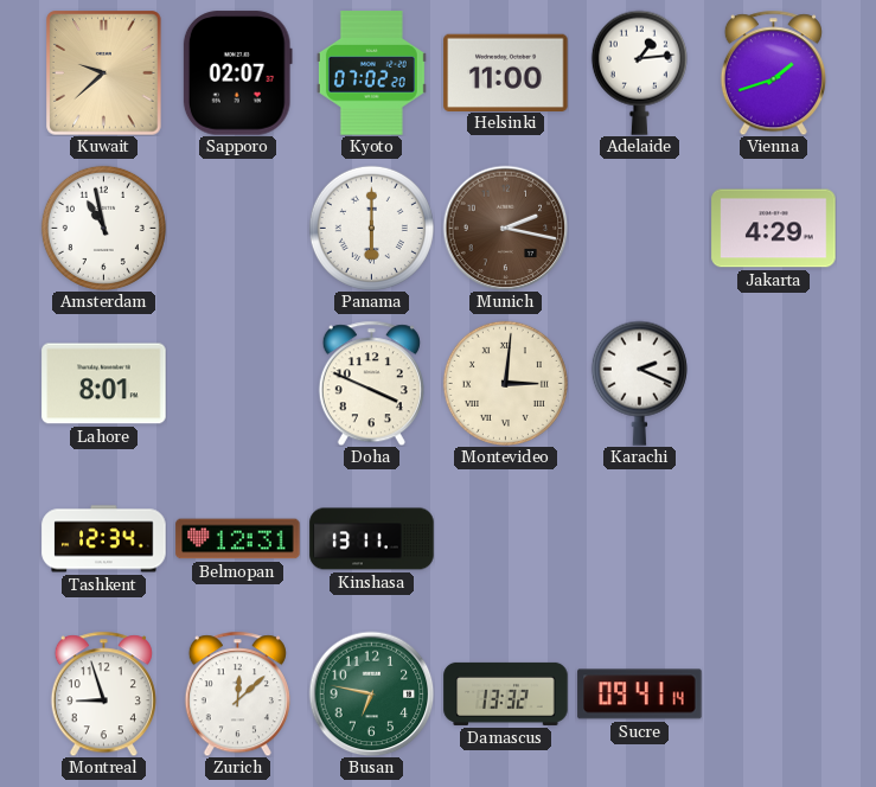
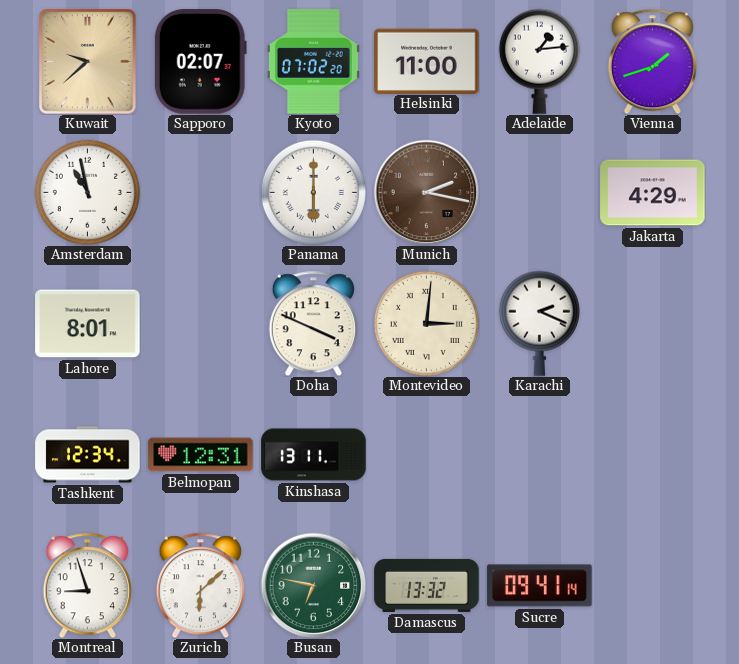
Zurich: 12:08 -> 6:08
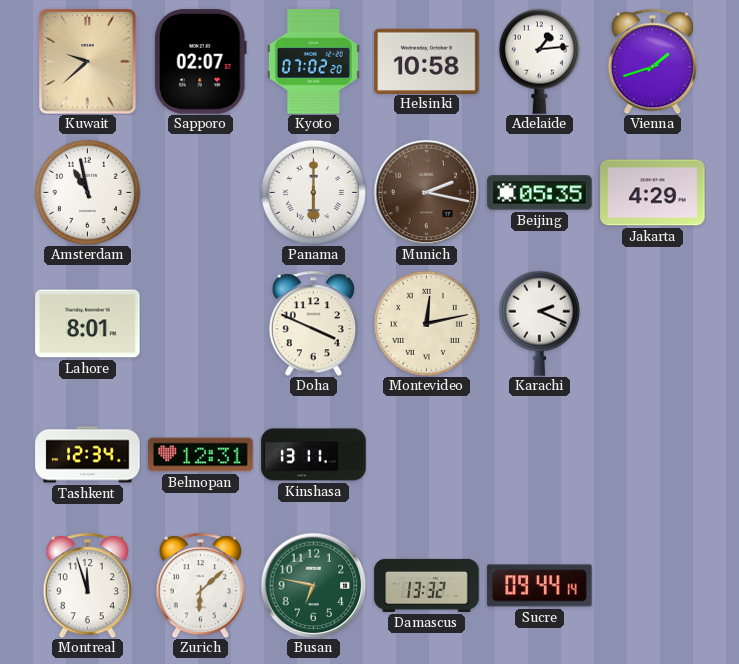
Helsinki: 11:00 -> 10:58
Beijing: none -> 05:35
Montevideo: 3:01 -> 12:13
Montreal: 8:57 -> 11:57
Sucre: 09:41 -> 09:44
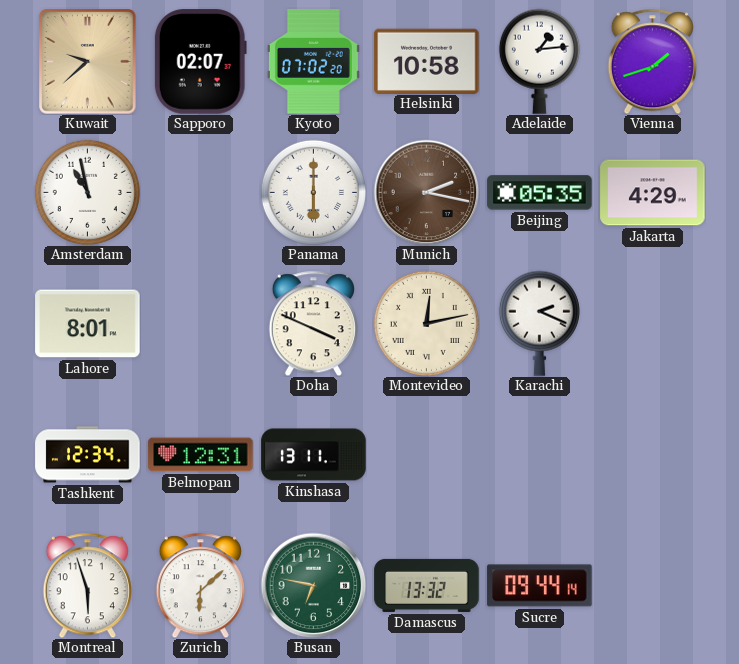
Montreal: 11:57 -> 5:57
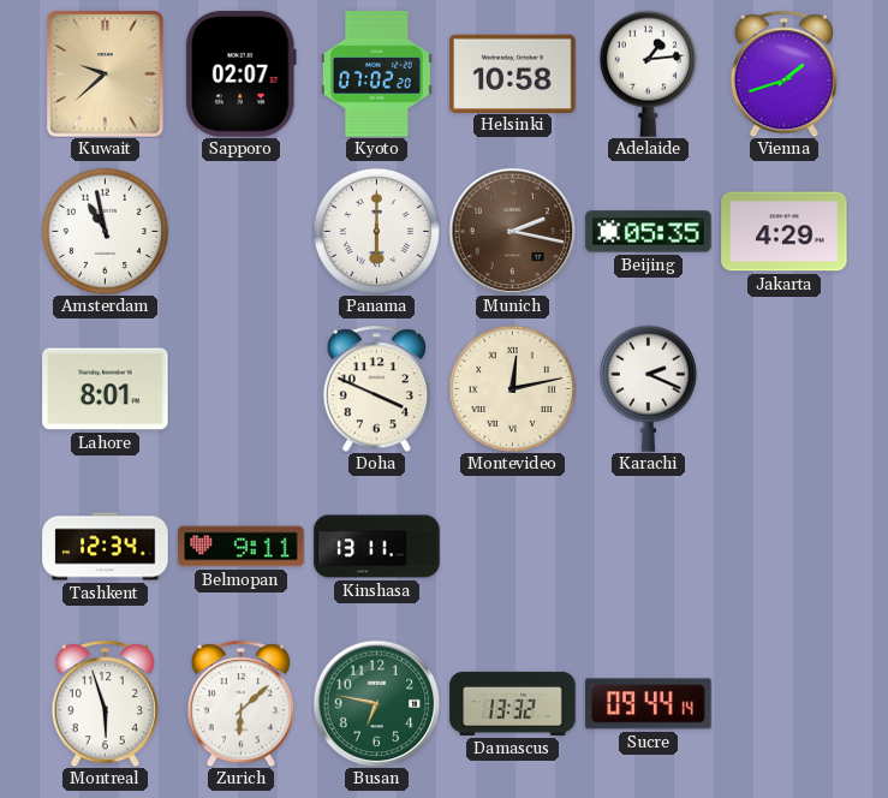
Belmopan: 12:31 -> 9:11
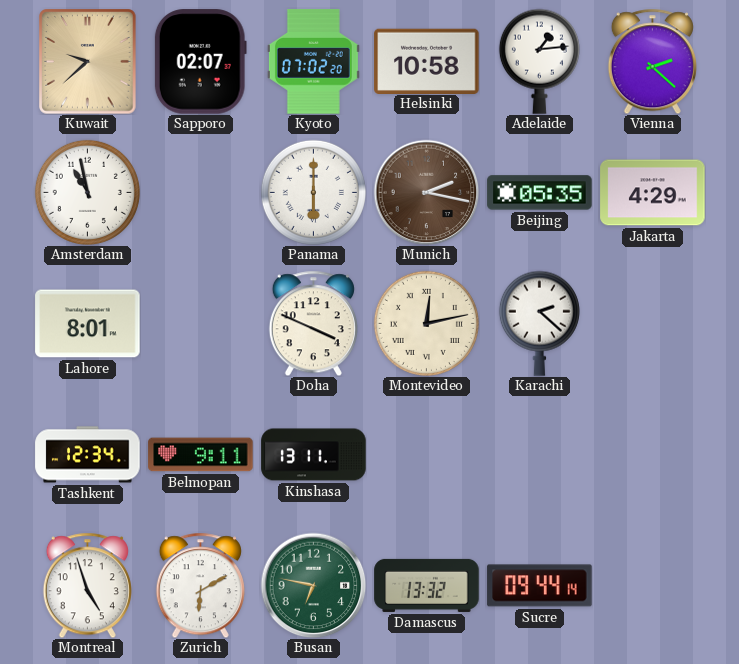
Vienna: 1:42 -> 2:22
Karachi: 2:19 -> 2:22
Montreal: 5:57 -> 4:57
Zurich: 6:08 -> 6:10
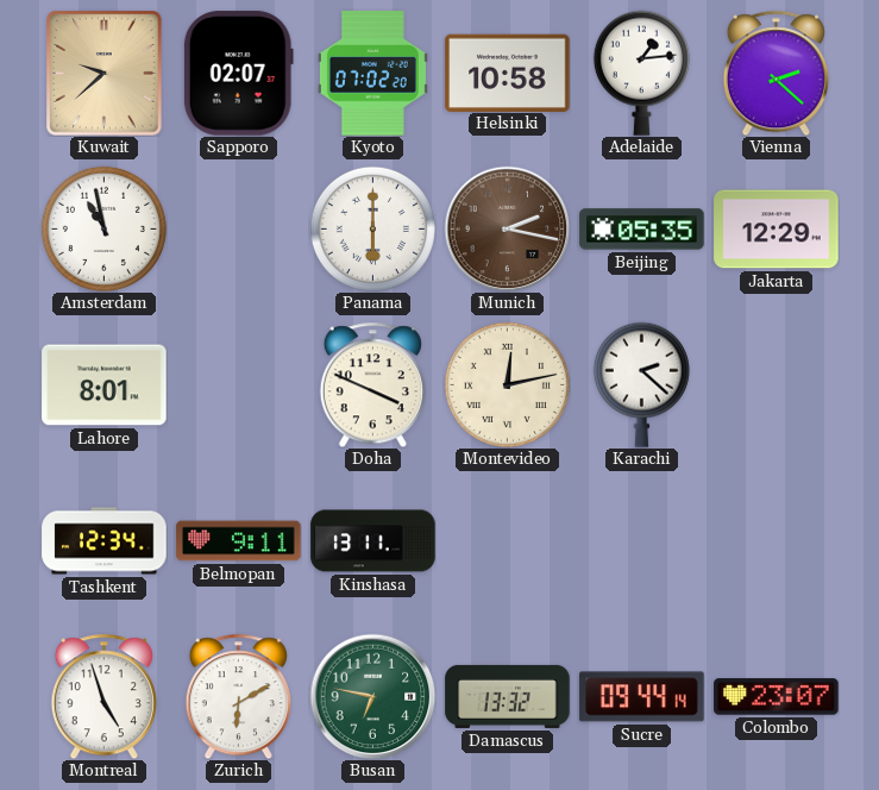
Jakarta: 4:29 -> 12:29
Colombo: none -> 23:07
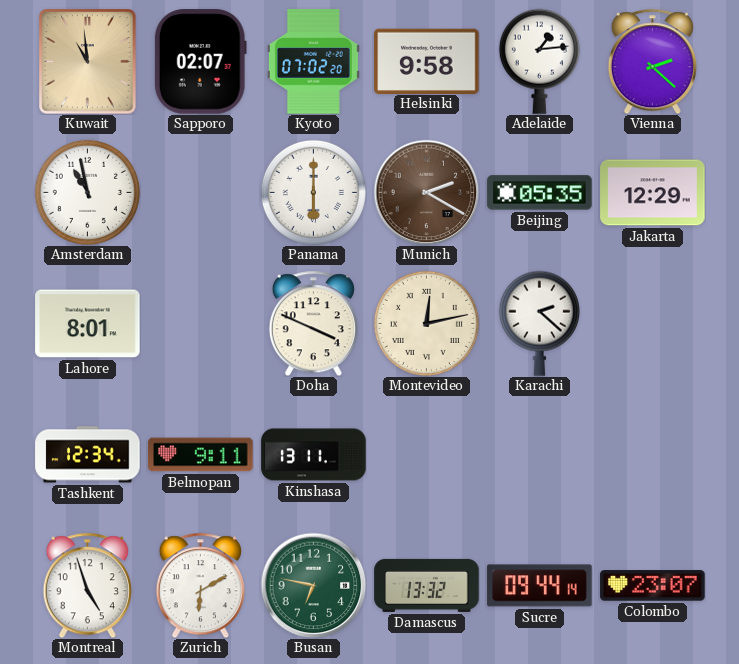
Kuwait: 9:38 -> 10:59
Helsinki: 10:58 -> 9:58
Munich: 2:17 -> 2:20
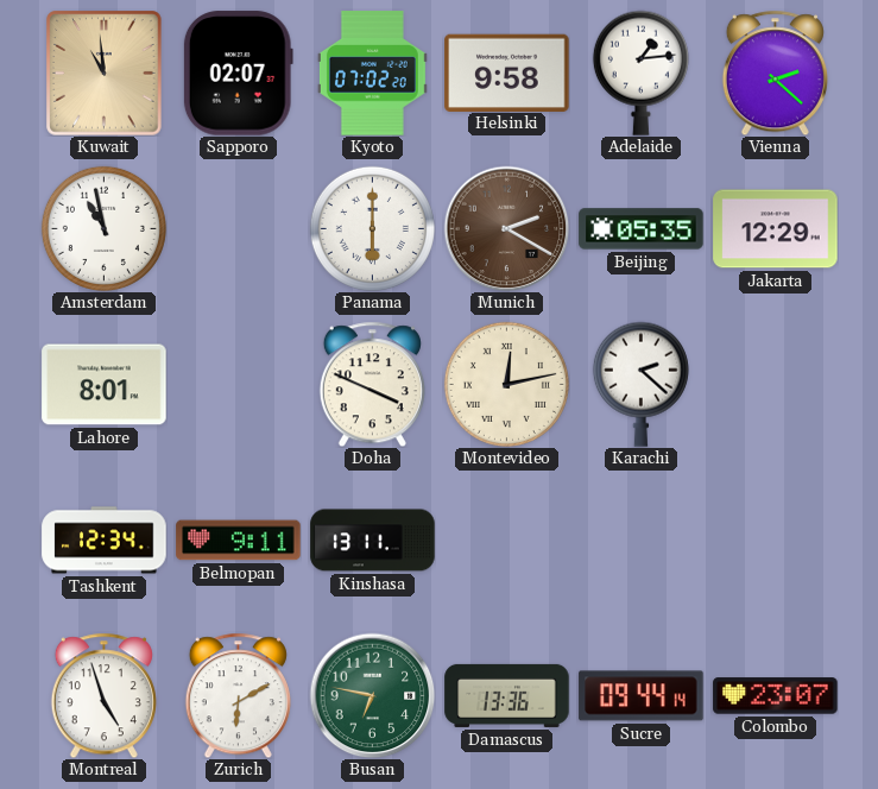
Damascus: 13:32 -> 13:36
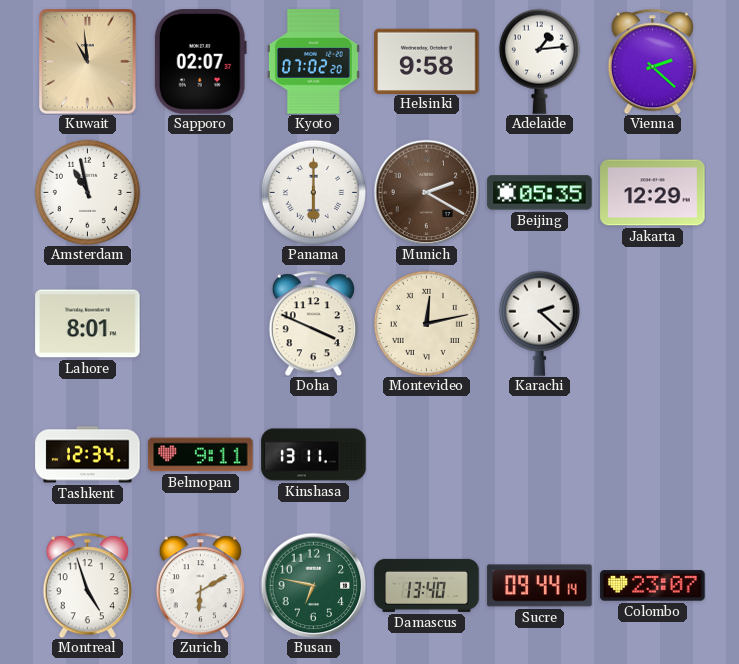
Damascus: 13:36 -> 13:40
